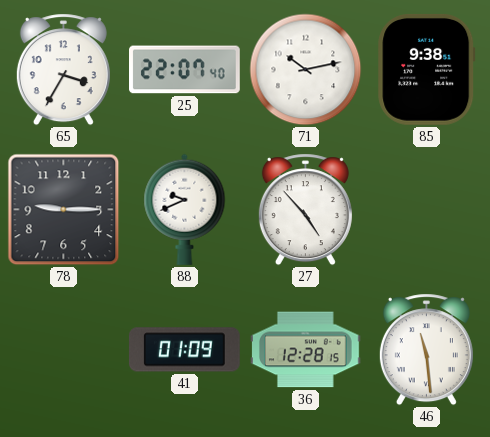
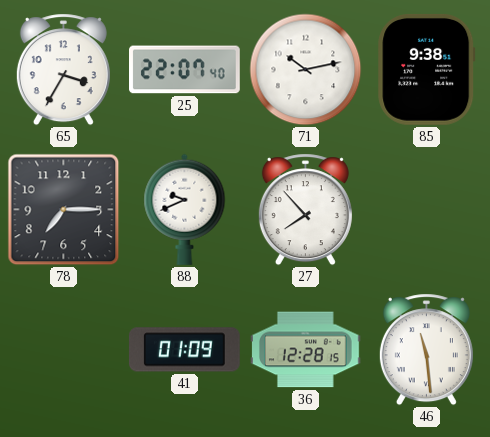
78: 9:15 -> 7:15
27: 4:53 -> 7:53
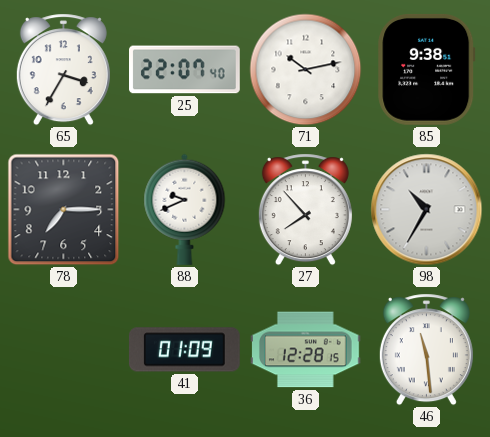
98: none -> 10:35
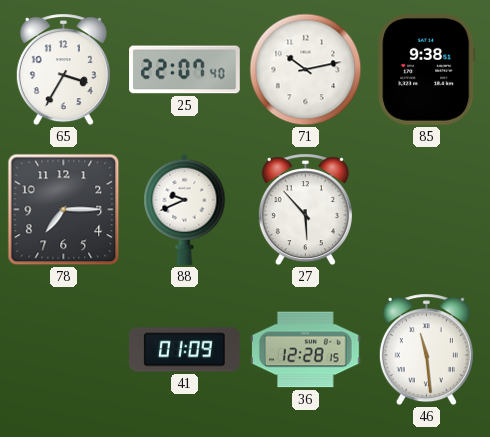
27: 7:53 -> 5:53
98: 10:35 -> none
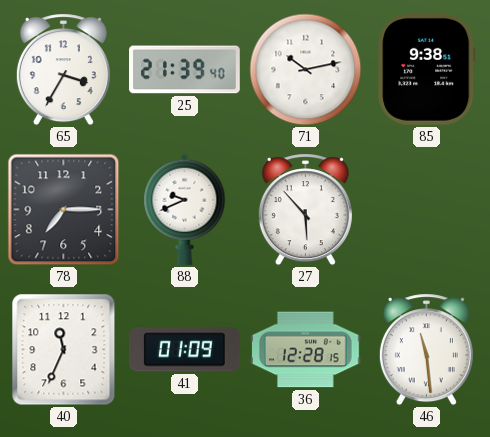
25: 22:07 -> 21:39
40: none -> 11:34
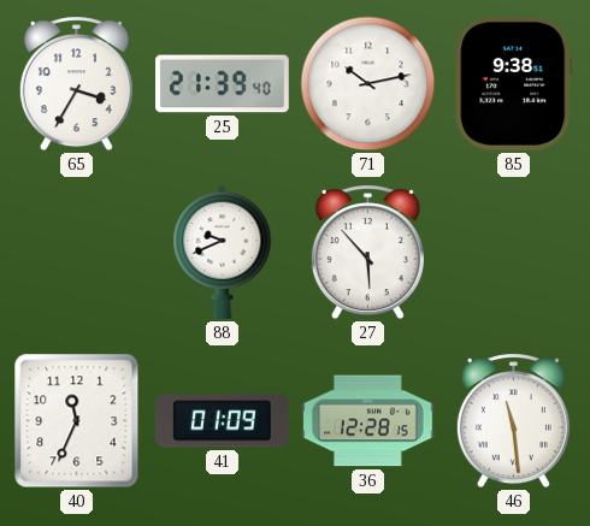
78: 7:15 -> none
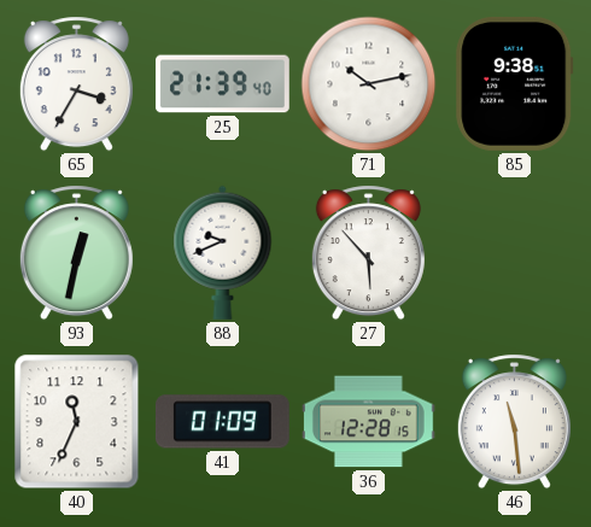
93: none -> 12:32
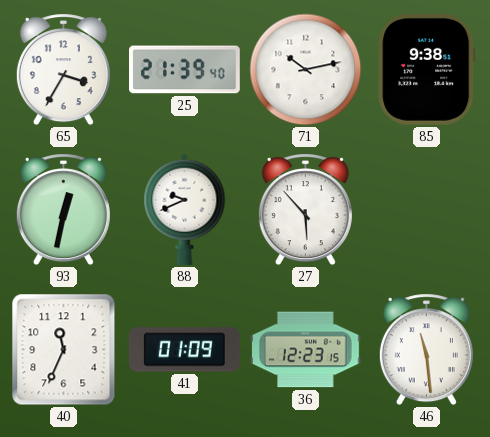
36: 12:28 -> 12:23
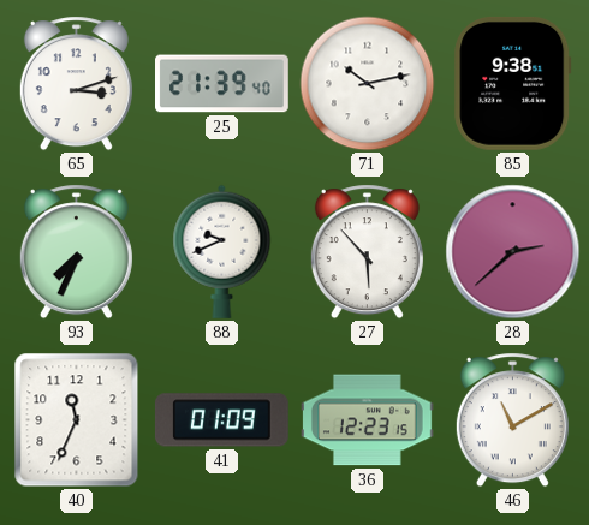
65: 3:35 -> 3:12
93: 12:32 -> 7:34
28: none -> 2:38
46: 11:29 -> 11:10
